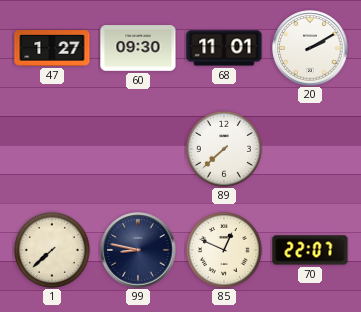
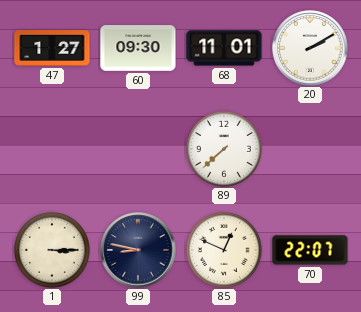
1: 7:38 -> 3:15
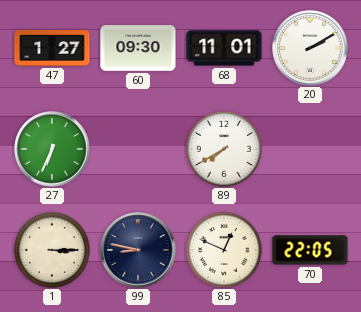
27: none -> 6:34
89: 7:38 -> 7:40
70: 22:07 -> 22:05
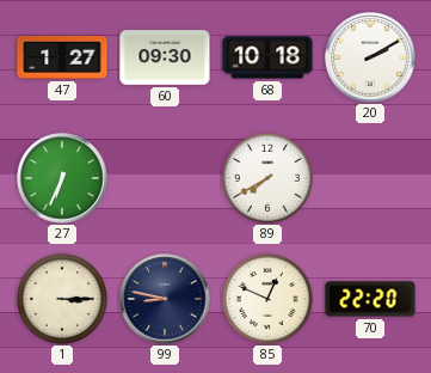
68: 11:01 -> 10:18
70: 22:05 -> 22:20
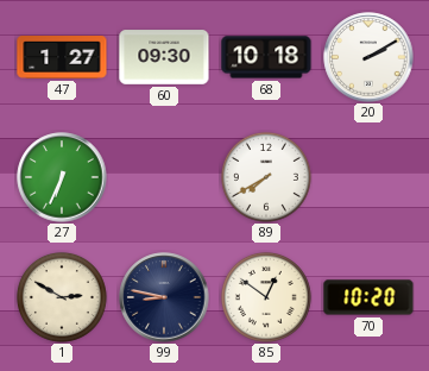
1: 3:15 -> 2:50
85: 12:49 -> 12:51
70: 22:20 -> 10:20
